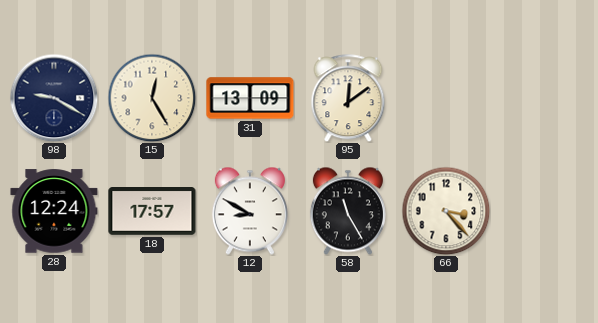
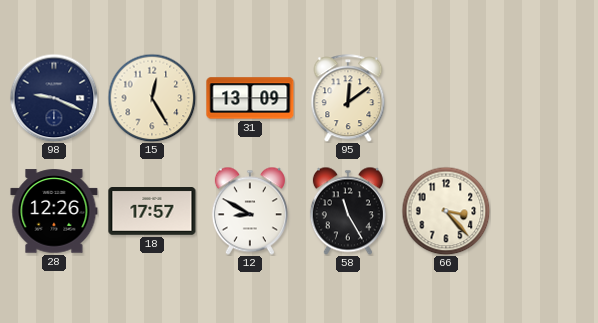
98: 9:20 -> 9:19
28: 12:24 -> 12:26
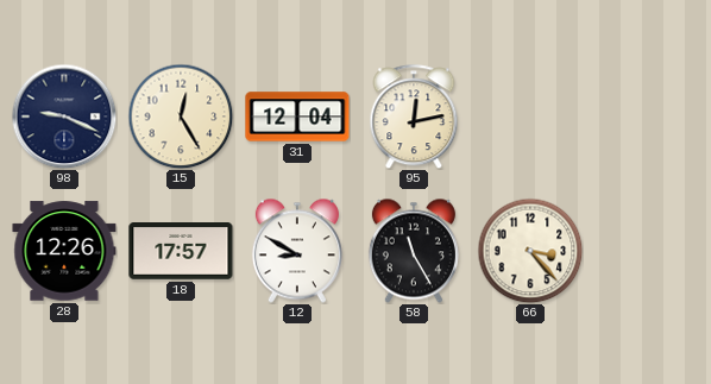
31: 13:09 -> 12:04
95: 12:09 -> 12:13
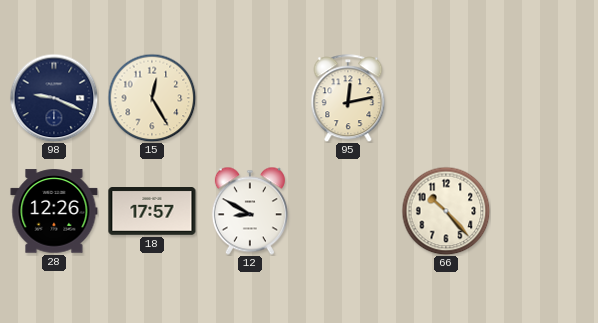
31: 12:04 -> none
58: 11:25 -> none
66: 3:23 -> 10:23
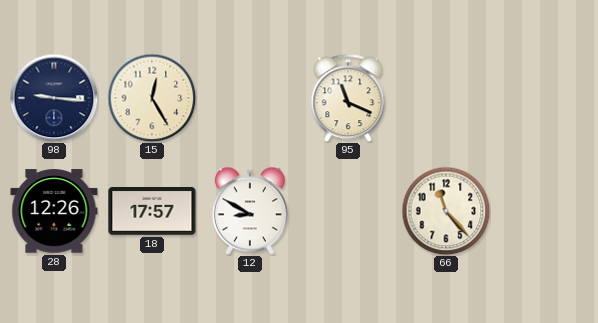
98: 9:19 -> 9:16
95: 12:13 -> 11:19
66: 10:23 -> 11:23
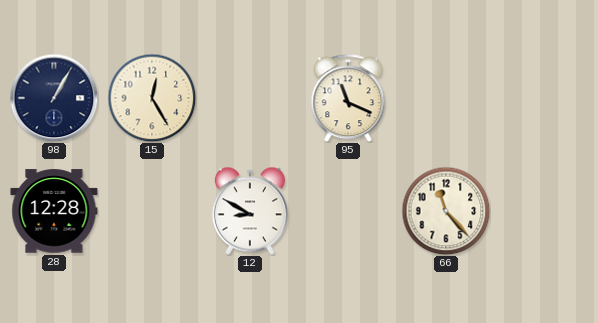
98: 9:16 -> 1:05
28: 12:26 -> 12:28
18: 17:57 -> none
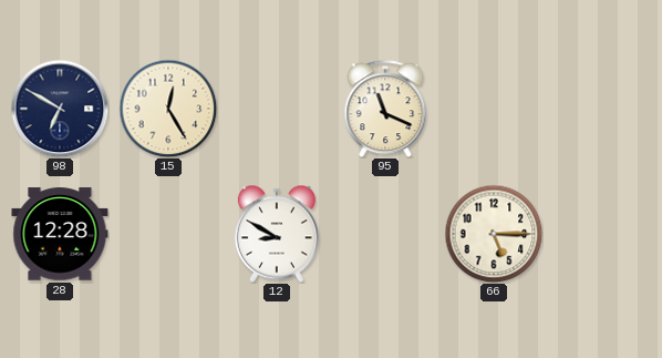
98: 1:05 -> 6:50
66: 11:23 -> 5:15
